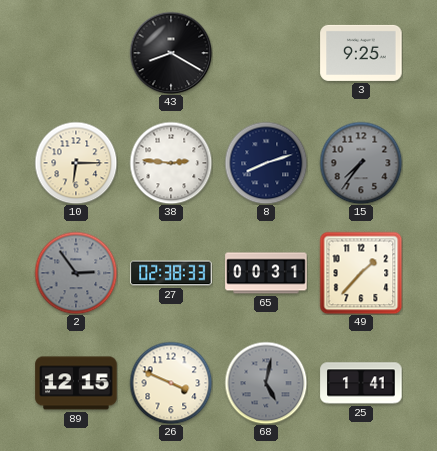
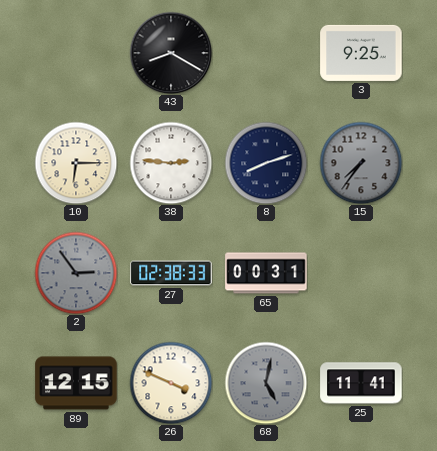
49: 1:37 -> none
25: 1:41 -> 11:41
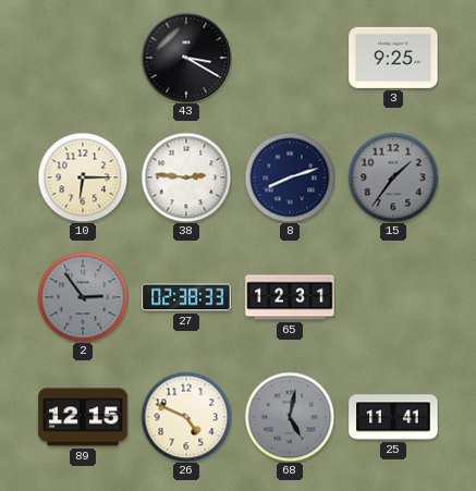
43: 8:20 -> 3:20
15: 7:36 -> 1:36
65: 00:31 -> 12:31
26: 3:49 -> 4:49
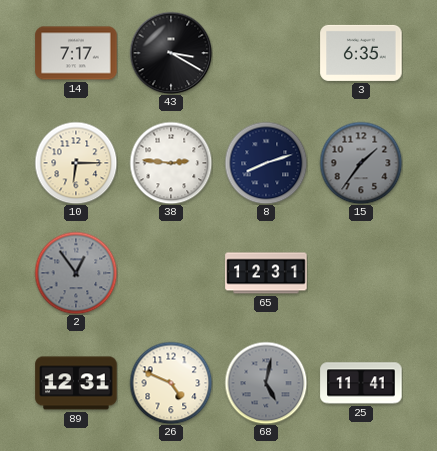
14: none -> 7:17
3: 9:25 -> 6:35
2: 2:54 -> 12:54
27: 02:38 -> none
89: 12:15 -> 12:31
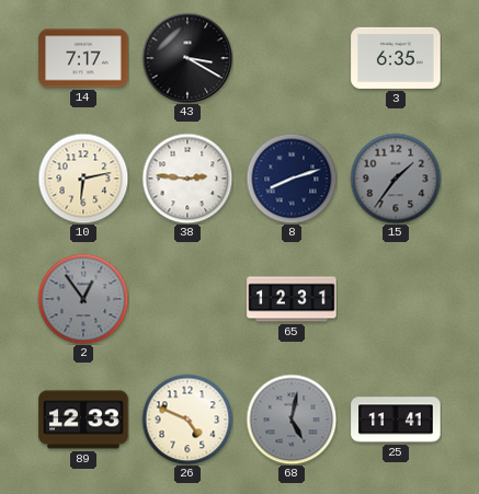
10: 6:15 -> 6:13
89: 12:31 -> 12:33
